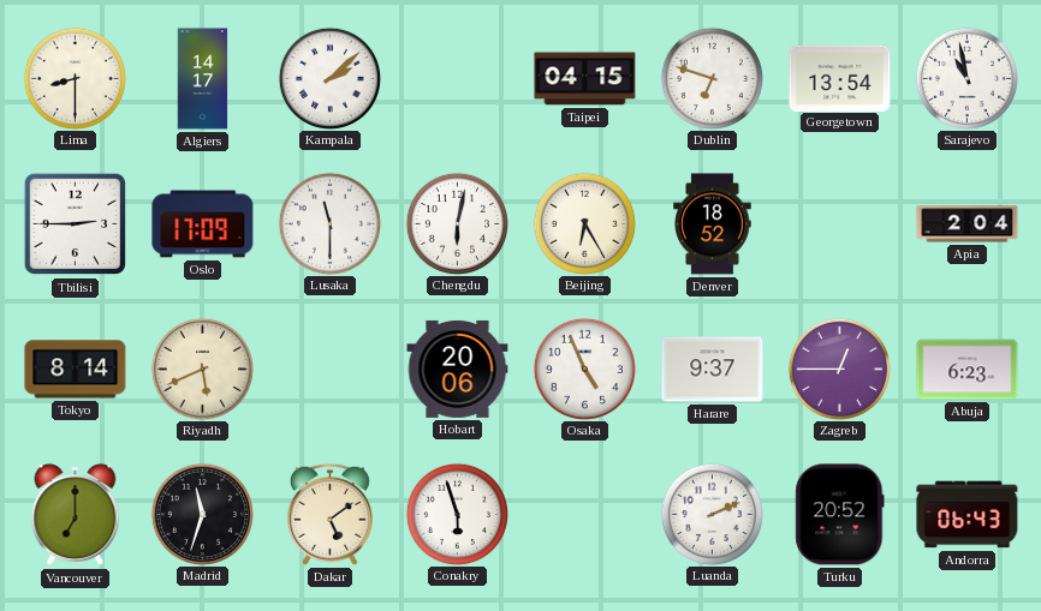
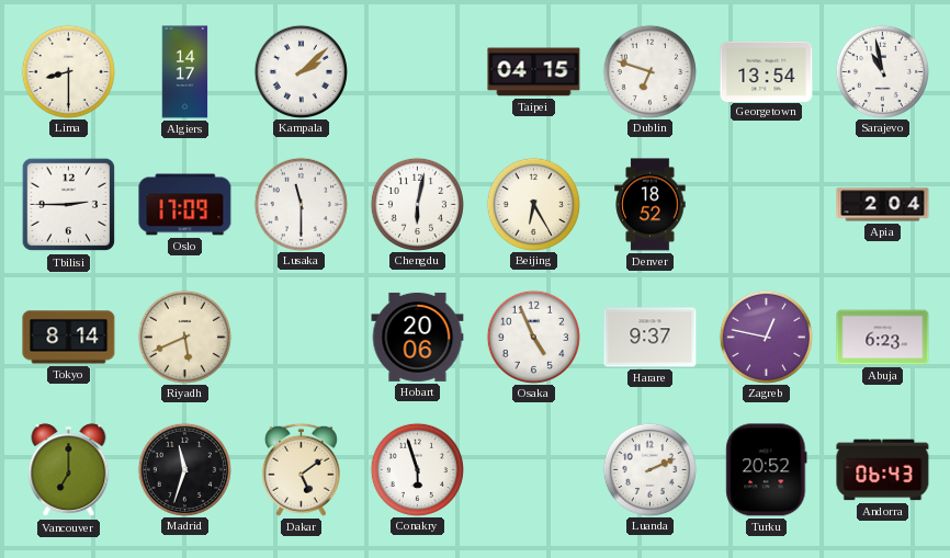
Zagreb: 12:45 -> 12:47
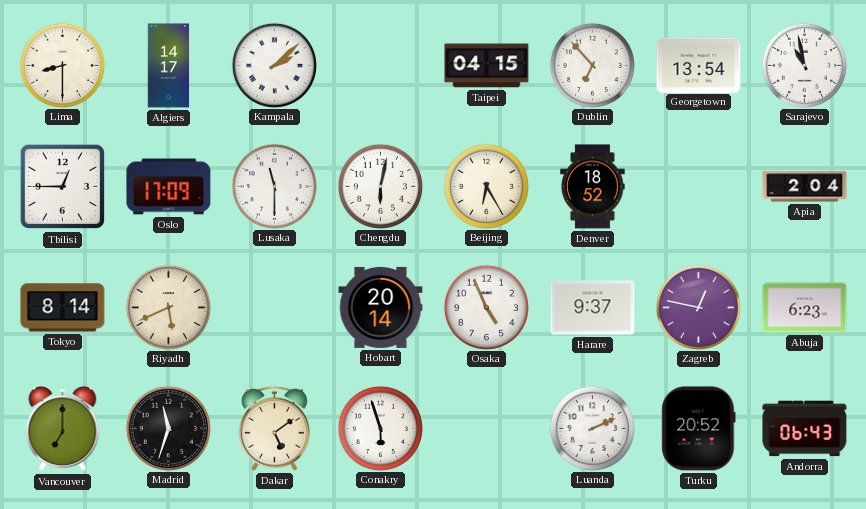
Dublin: 6:48 -> 6:53
Tbilisi: 2:45 -> 12:45
Hobart: 20:06 -> 20:14
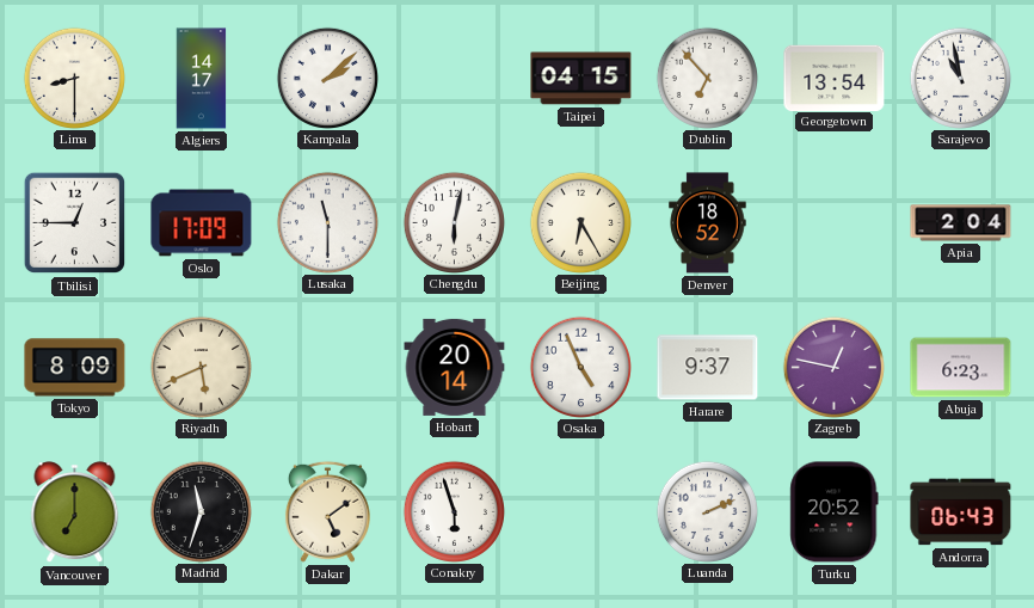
Tokyo: 8:14 -> 8:09
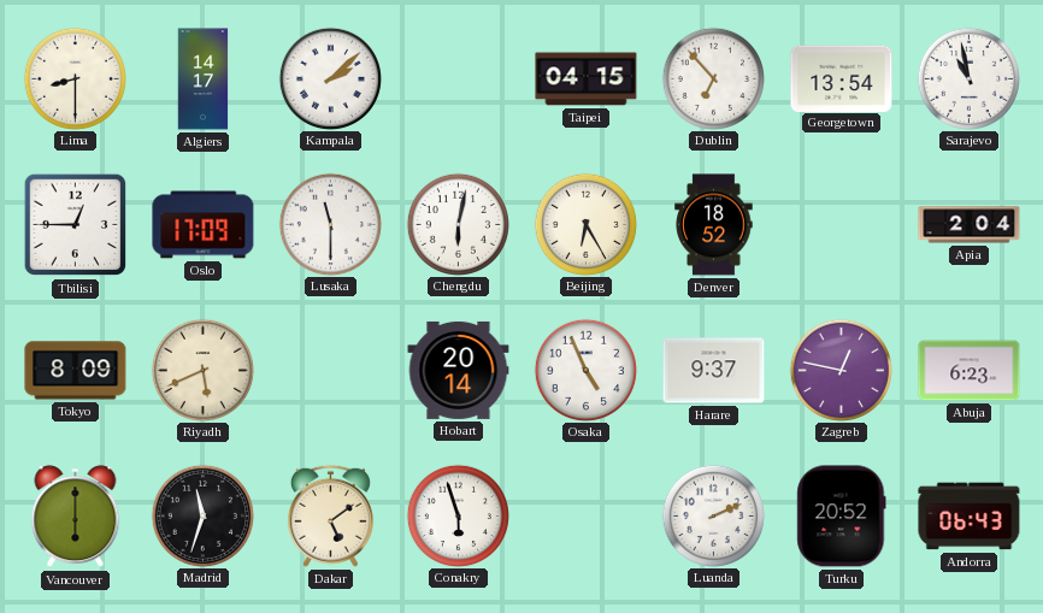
Vancouver: 7:00 -> 6:00
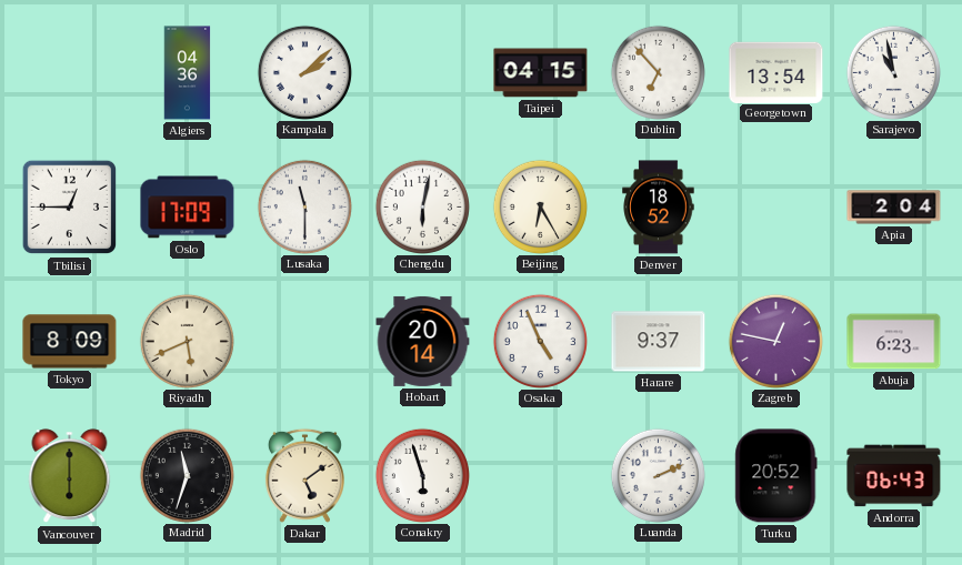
Lima: 8:30 -> none
Algiers: 14:17 -> 04:36
